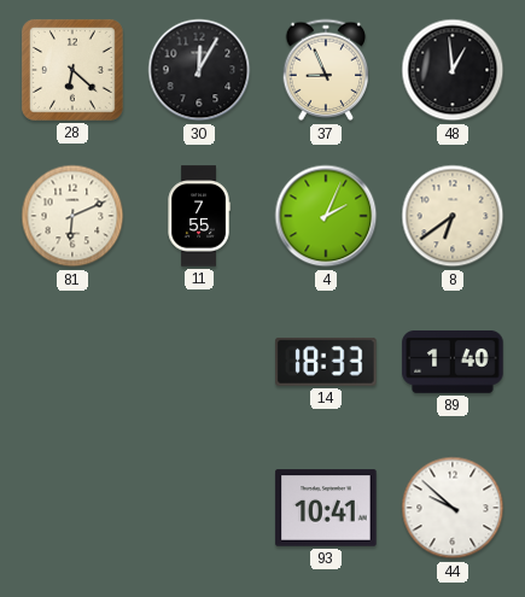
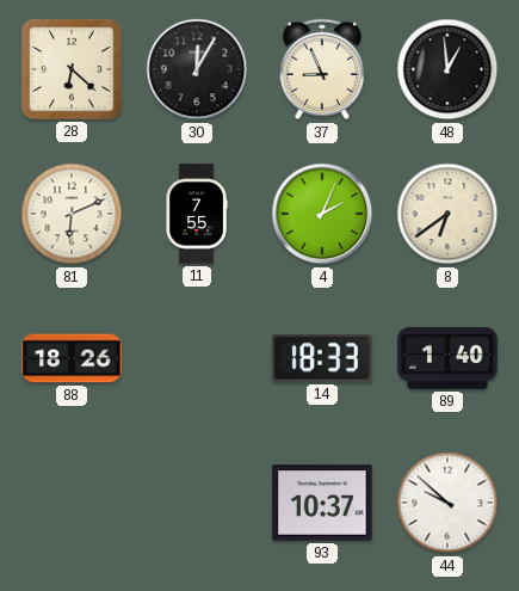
88: none -> 18:26
93: 10:41 -> 10:37
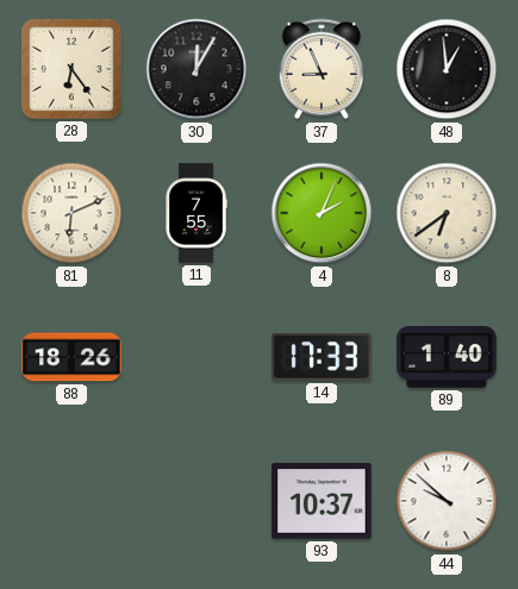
28: 6:22 -> 6:24
14: 18:33 -> 17:33
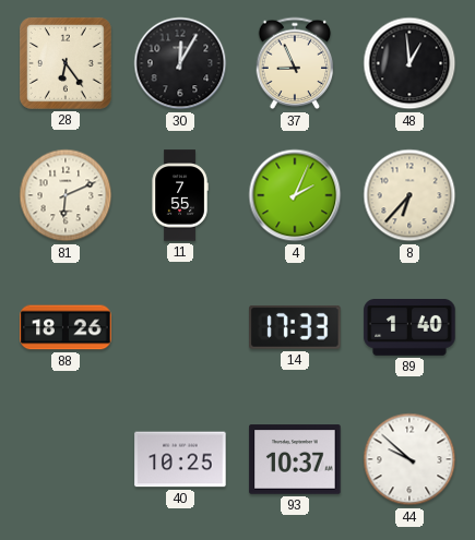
8: 6:39 -> 6:37
40: none -> 10:25
